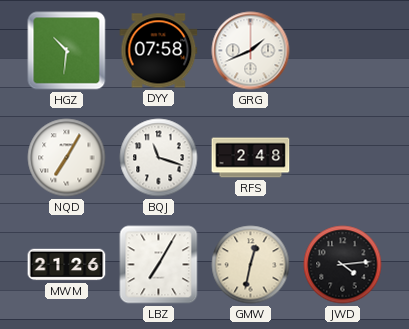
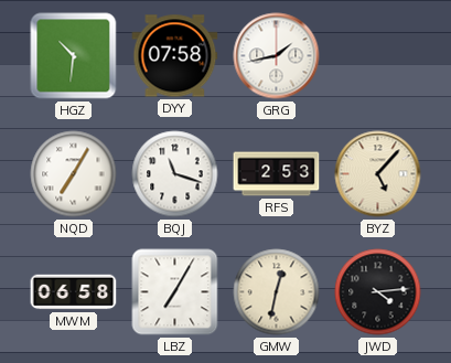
GRG: 1:41 -> 1:43
RFS: 2:48 -> 2:53
BYZ: none -> 5:07
MWM: 21:26 -> 06:58
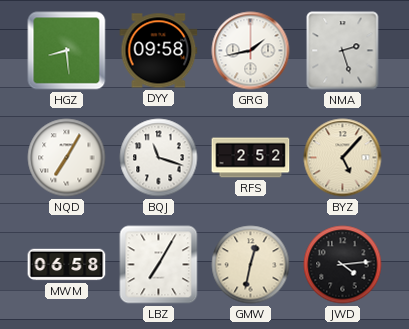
HGZ: 10:31 -> 8:29
DYY: 07:58 -> 09:58
NMA: none -> 2:27
RFS: 2:53 -> 2:52
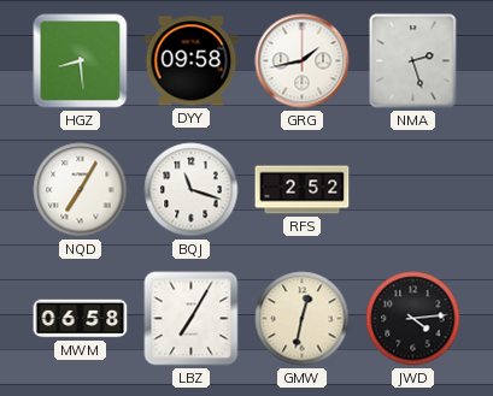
BYZ: 5:07 -> none
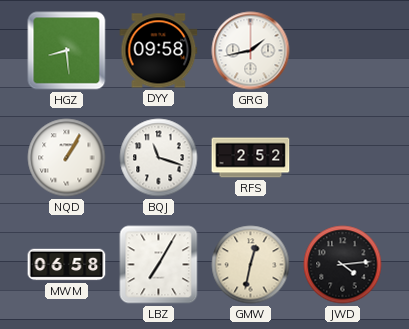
NMA: 2:27 -> none
NQD: 7:05 -> 1:05
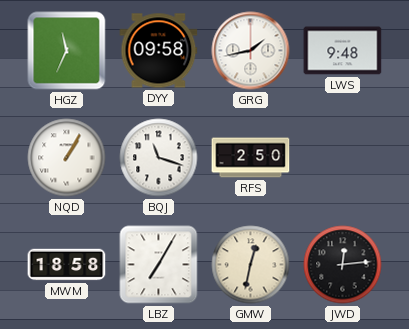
HGZ: 8:29 -> 11:34
LWS: none -> 9:48
RFS: 2:52 -> 2:50
MWM: 06:58 -> 18:58
JWD: 4:14 -> 12:14
